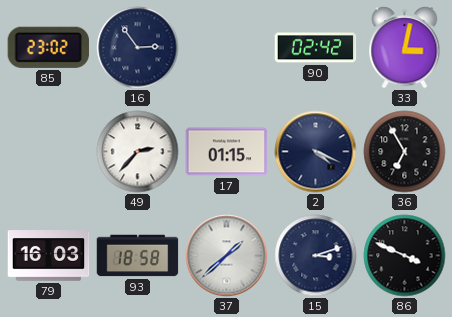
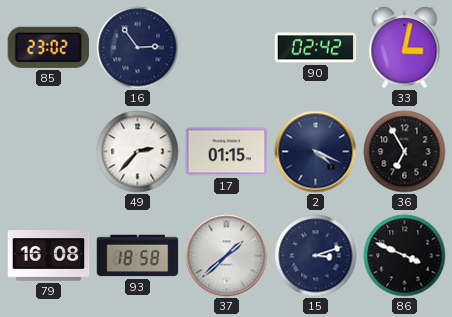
79: 16:03 -> 16:08
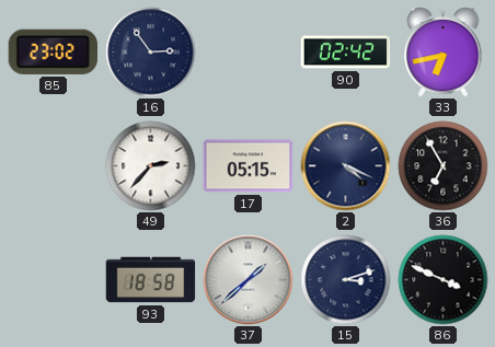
33: 3:02 -> 6:43
17: 01:15 -> 05:15
79: 16:08 -> none
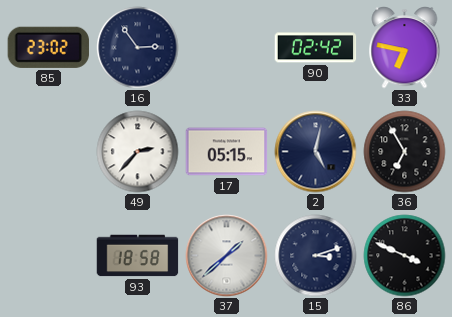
33: 6:43 -> 6:47
2: 4:19 -> 5:02
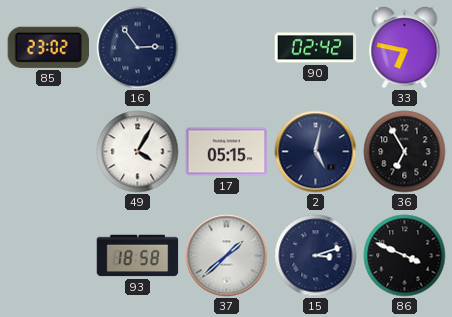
49: 2:37 -> 4:05
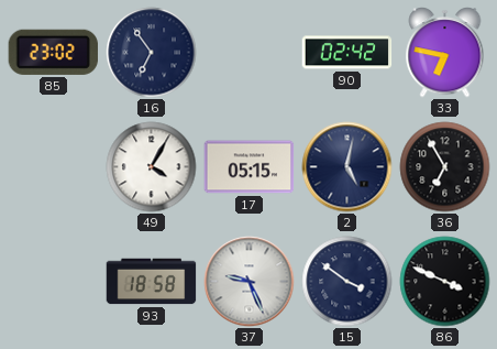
16: 2:54 -> 6:54
37: 1:38 -> 9:26
15: 3:12 -> 3:51
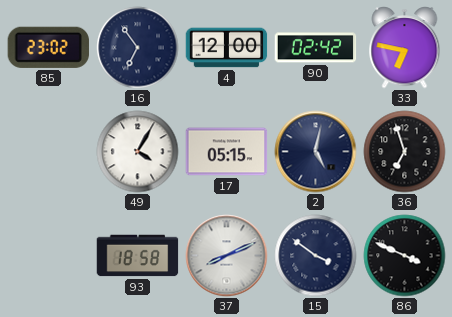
4: none -> 12:00
36: 6:55 -> 6:57
37: 9:26 -> 8:11
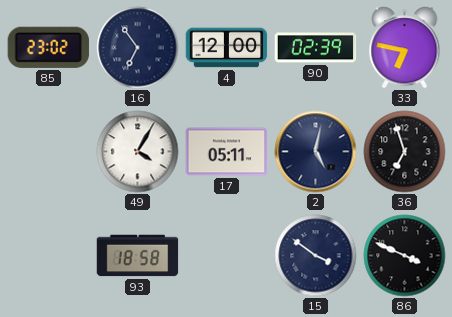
90: 02:42 -> 02:39
17: 05:15 -> 05:11
37: 8:11 -> none
